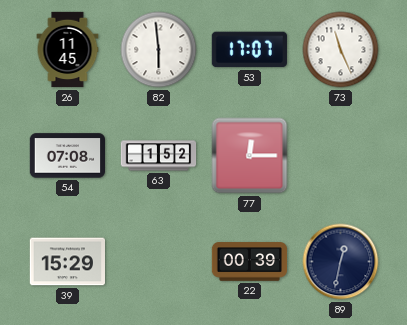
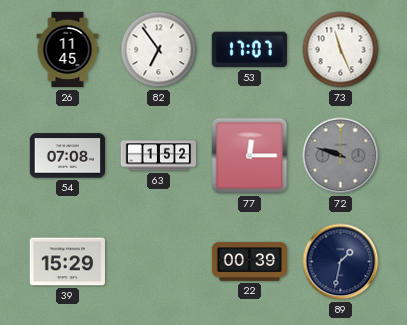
82: 5:59 -> 6:54
72: none -> 9:48
89: 12:32 -> 1:32
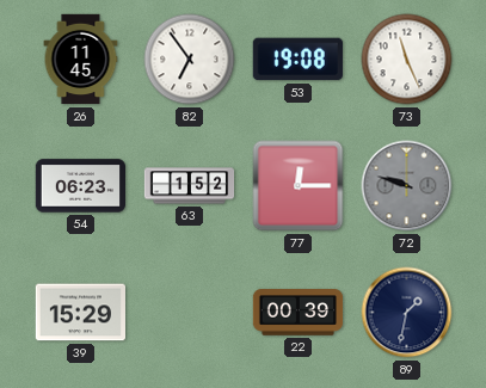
53: 17:07 -> 19:08
54: 07:08 -> 06:23
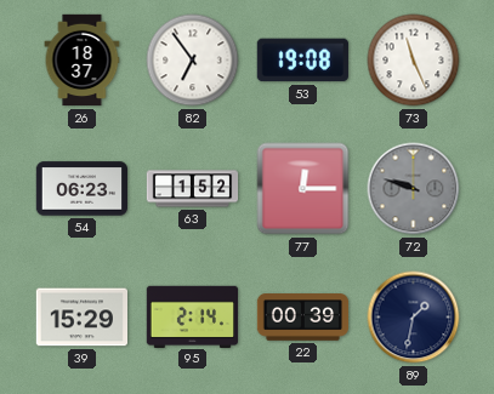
26: 11:45 -> 18:37
95: none -> 2:14
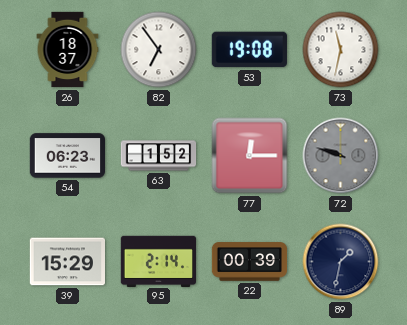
73: 11:26 -> 11:32
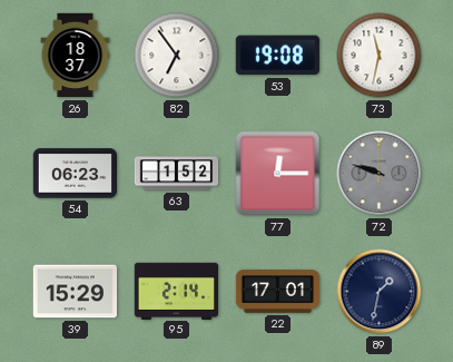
22: 00:39 -> 17:01
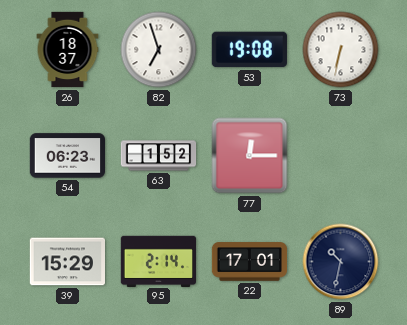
82: 6:54 -> 6:57
73: 11:32 -> 6:32
72: 9:48 -> none
89: 1:32 -> 10:32
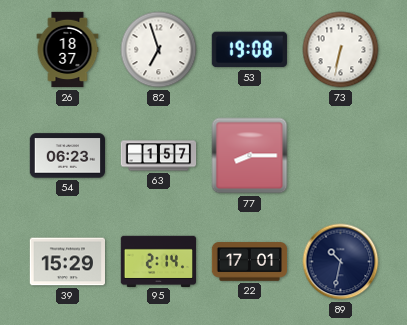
63: 1:52 -> 1:57
77: 12:15 -> 8:15
